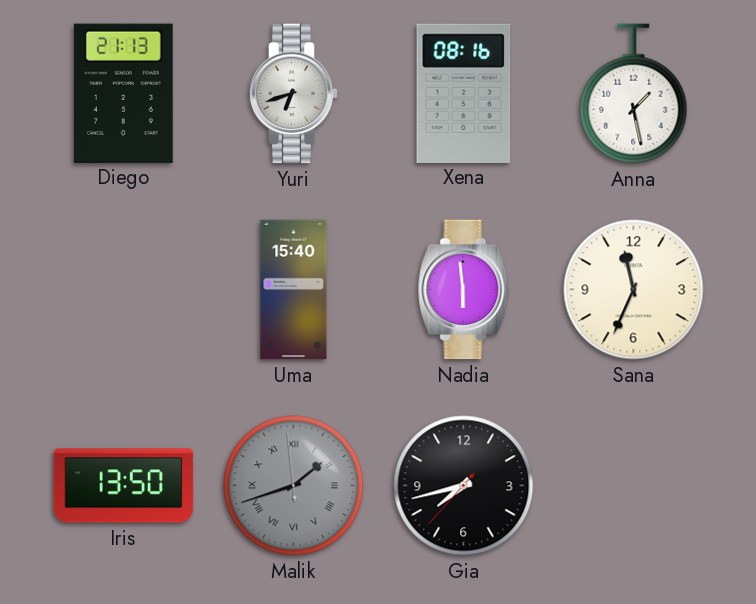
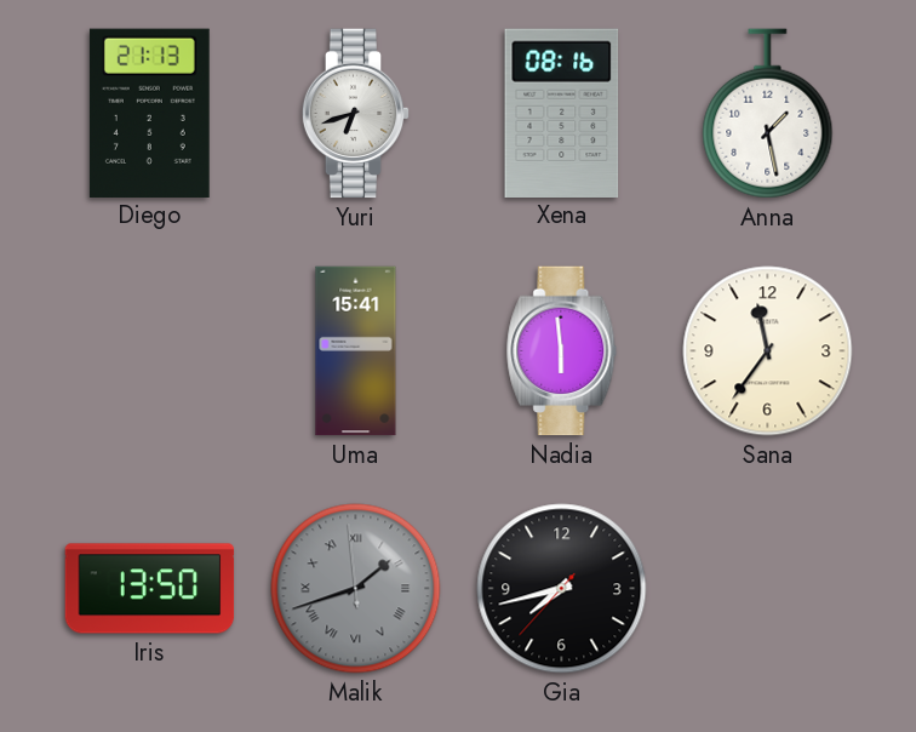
Uma: 15:40 -> 15:41
Sana: 11:34 -> 11:36
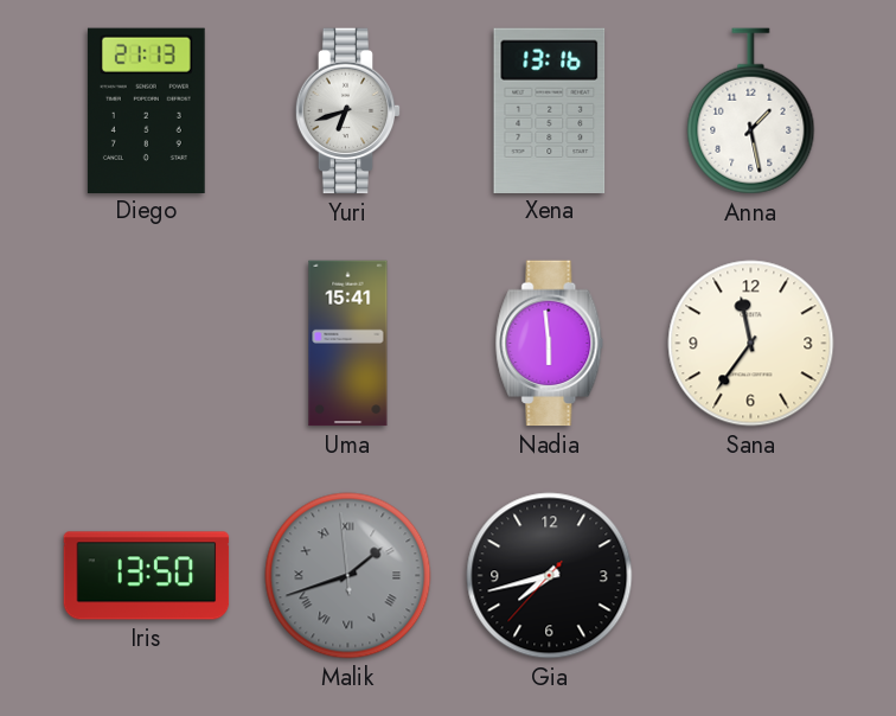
Xena: 08:16 -> 13:16
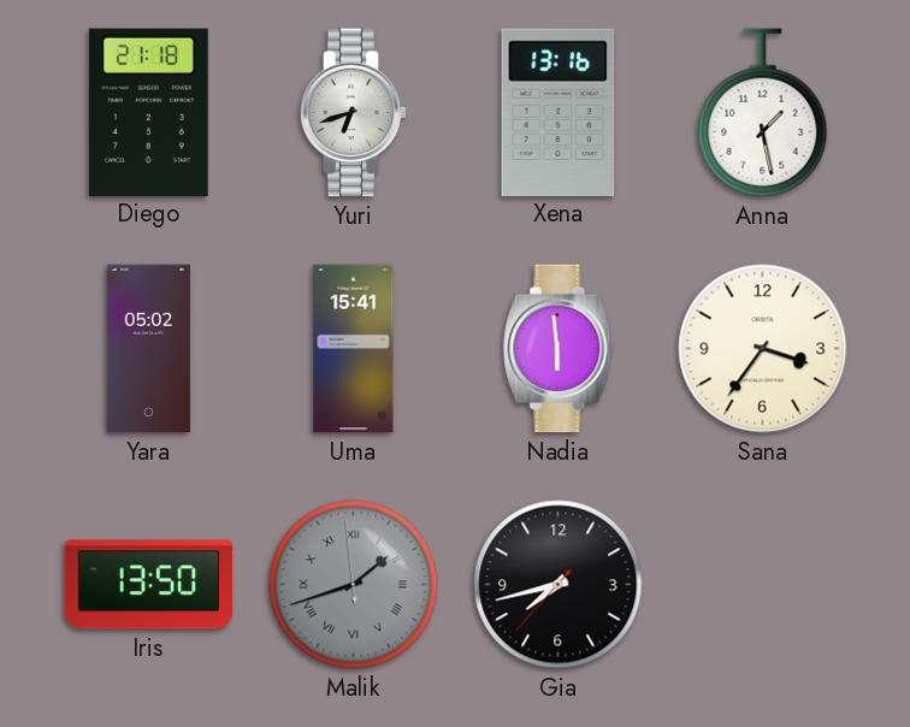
Diego: 21:13 -> 21:18
Yara: none -> 05:02
Sana: 11:36 -> 3:36
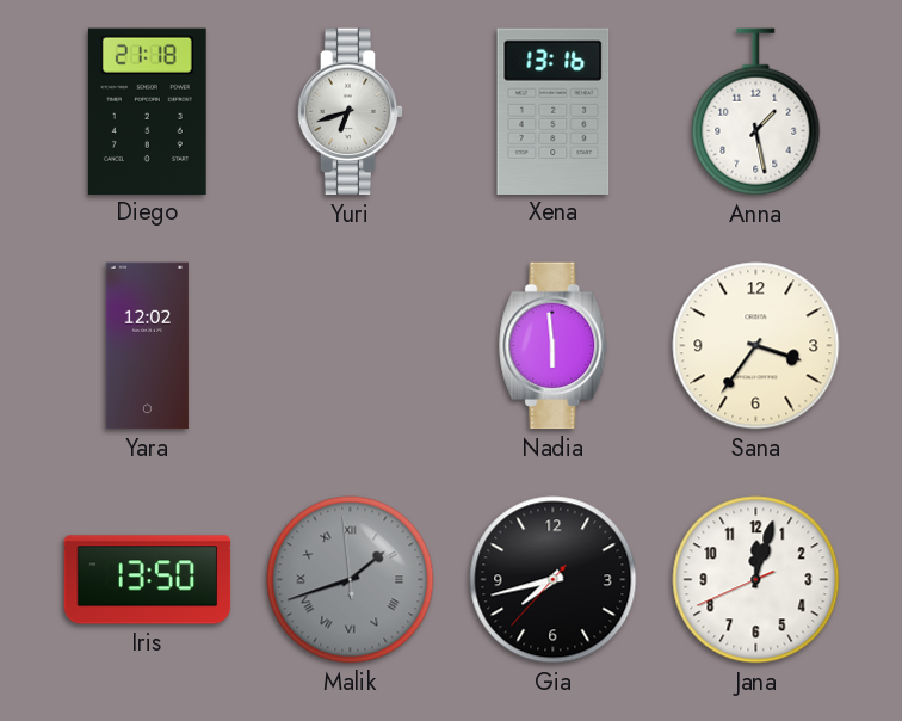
Yara: 05:02 -> 12:02
Uma: 15:41 -> none
Jana: none -> 12:02
